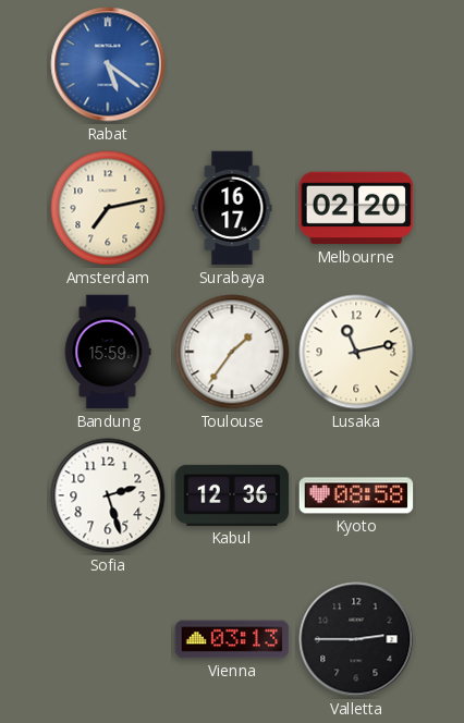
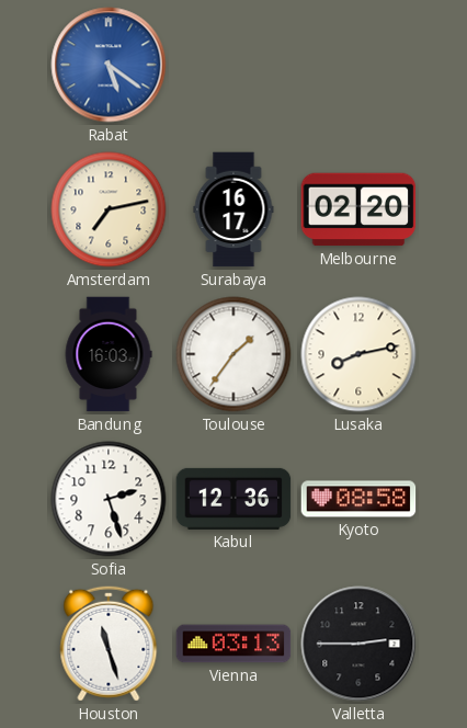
Bandung: 15:59 -> 16:03
Lusaka: 11:13 -> 8:13
Houston: none -> 11:27
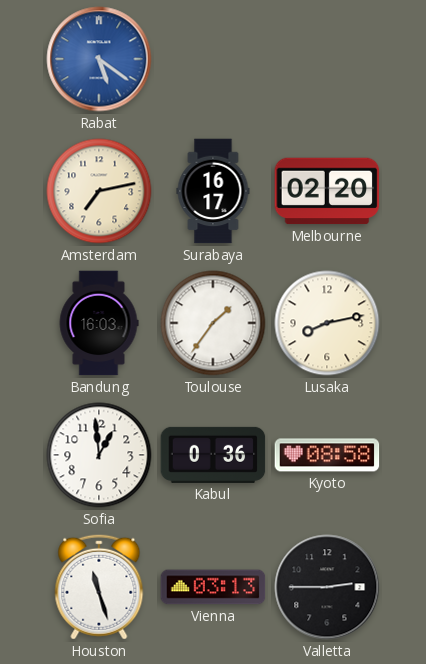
Sofia: 2:27 -> 12:59
Kabul: 12:36 -> 0:36
